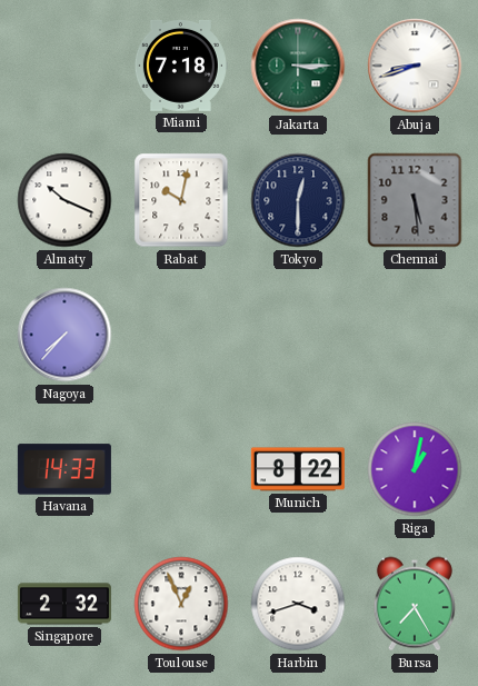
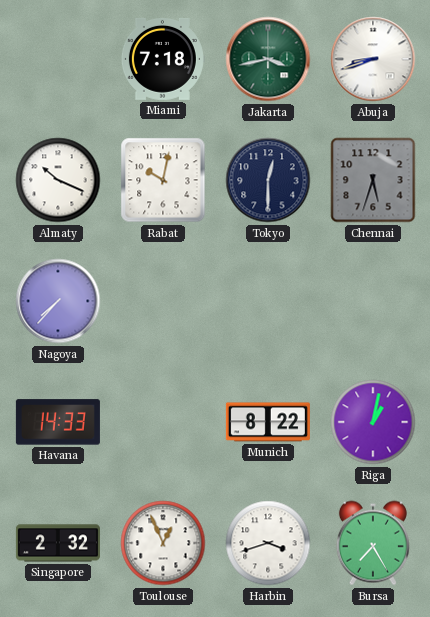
Jakarta: 3:15 -> 3:43
Chennai: 5:29 -> 5:33
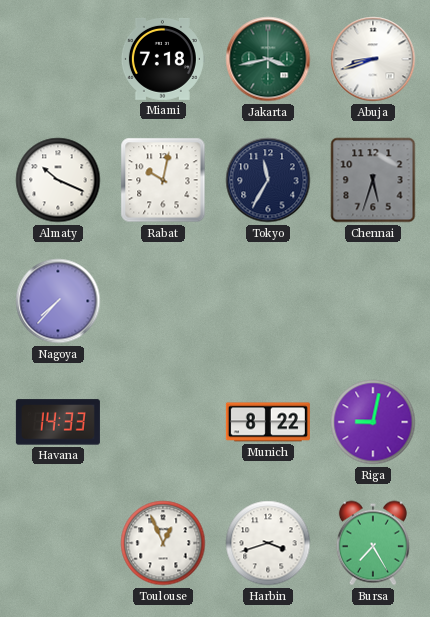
Tokyo: 12:30 -> 11:35
Riga: 1:02 -> 9:02
Singapore: 2:32 -> none
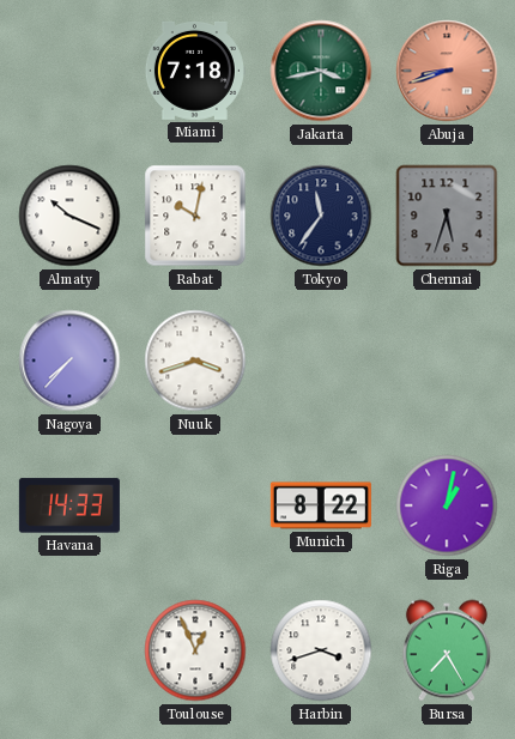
Abuja dial: white -> salmon
Tokyo: 11:35 -> 11:36
Nuuk: none -> 3:42
Riga: 9:02 -> 1:02
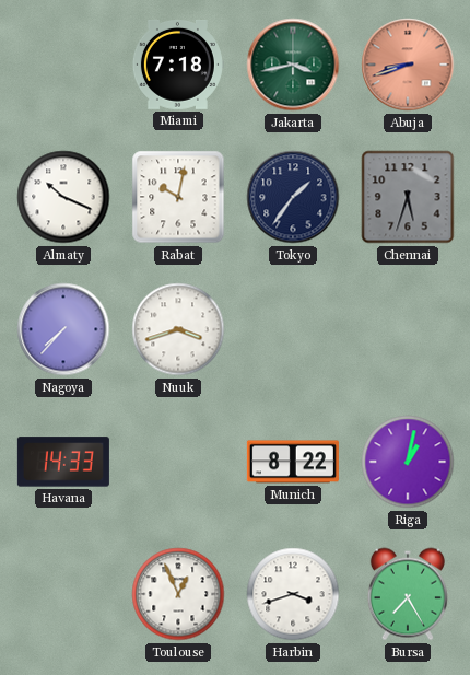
Tokyo: 11:36 -> 1:36
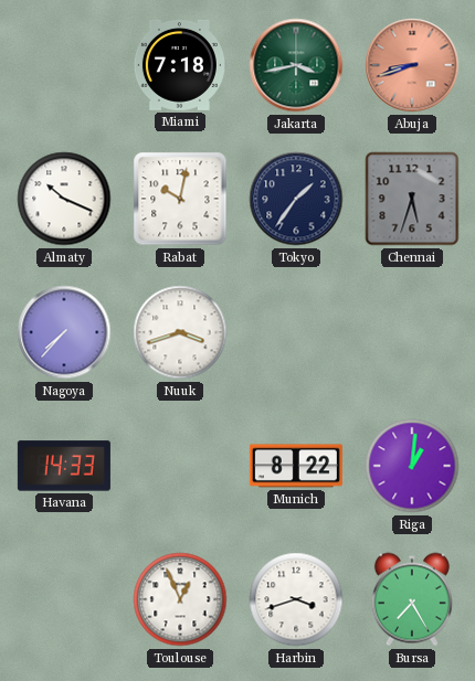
Riga: 1:02 -> 1:01
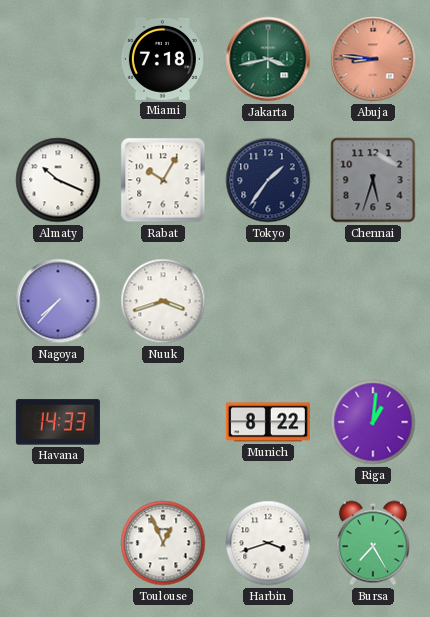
Abuja: 8:42 -> 8:46
Rabat: 10:02 -> 10:05
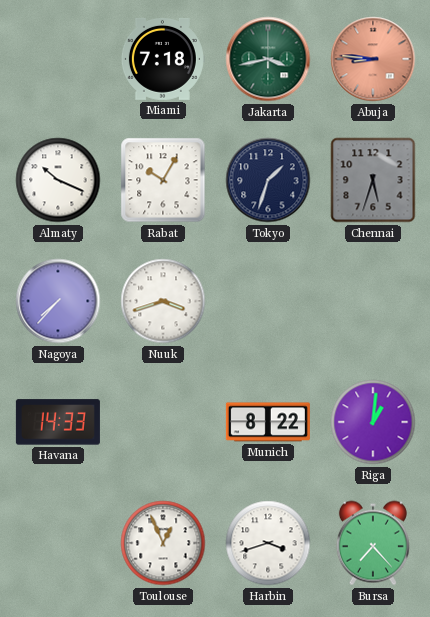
Tokyo: 1:36 -> 1:33
Bursa: 7:25 -> 7:23
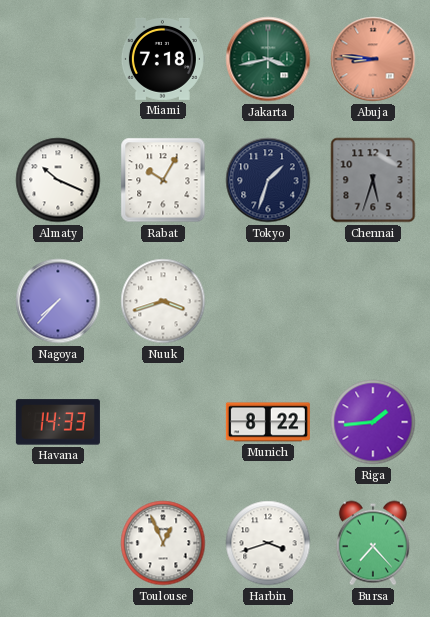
Riga: 1:01 -> 1:44
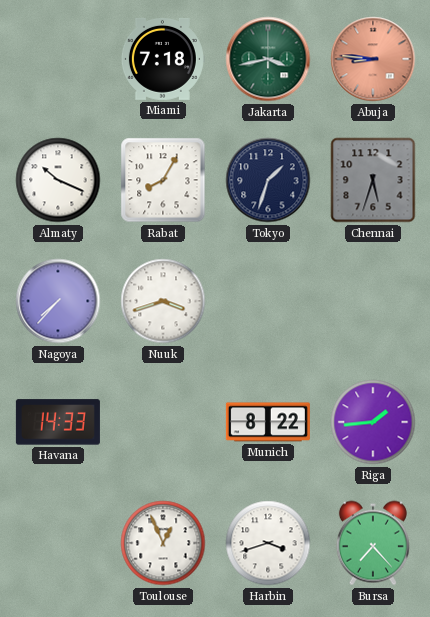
Rabat: 10:05 -> 8:05
